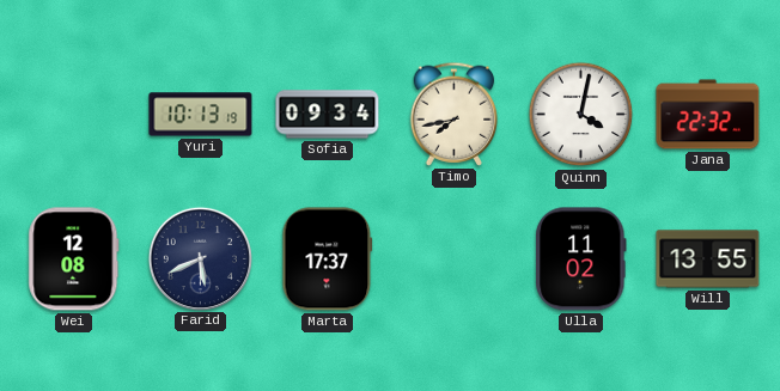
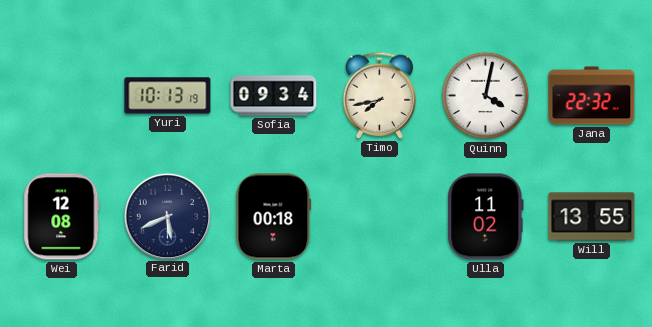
Marta: 17:37 -> 00:18
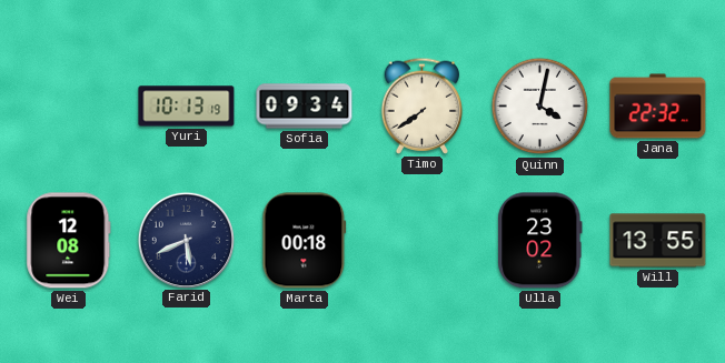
Timo: 7:43 -> 7:39
Ulla: 11:02 -> 23:02
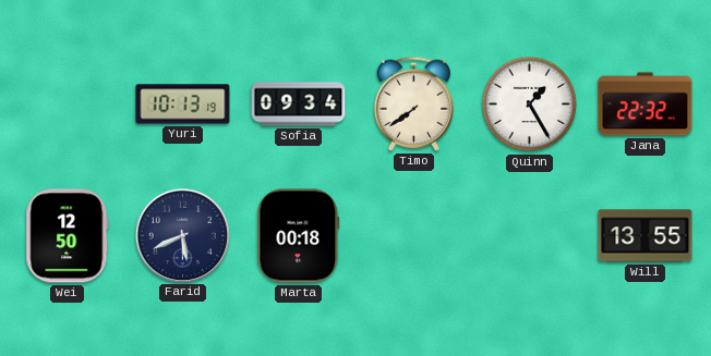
Quinn: 4:02 -> 1:25
Wei: 12:08 -> 12:50
Ulla: 23:02 -> none
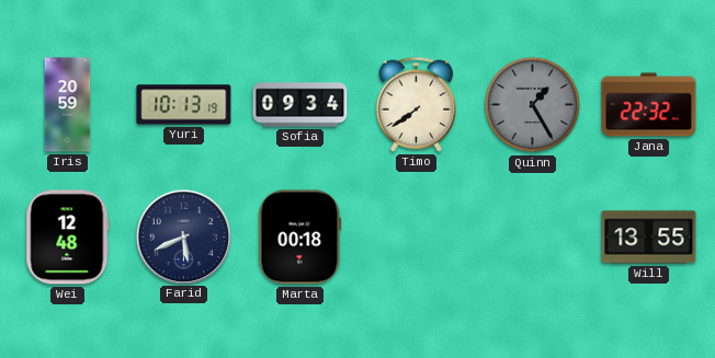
Iris: none -> 20:59
Quinn dial: white -> grey
Wei: 12:50 -> 12:48
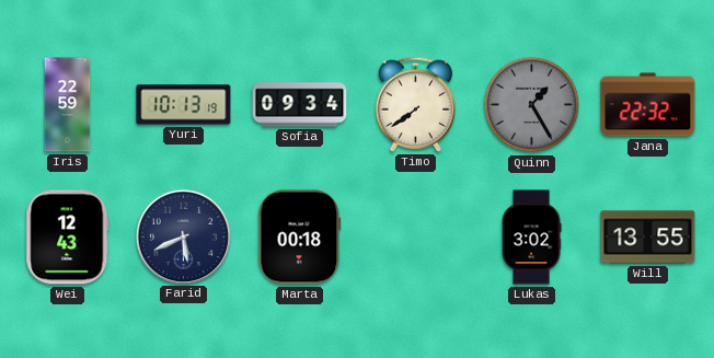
Iris: 20:59 -> 22:59
Wei: 12:48 -> 12:43
Lukas: none -> 3:02
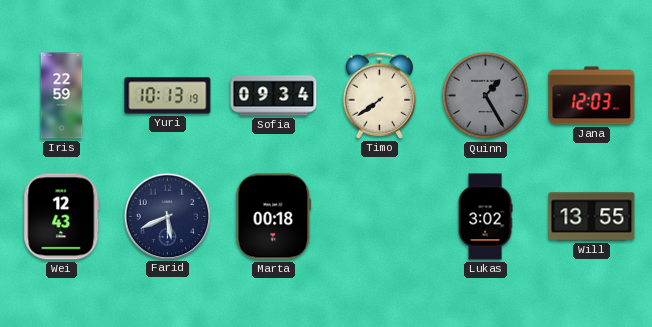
Jana: 22:32 -> 12:03
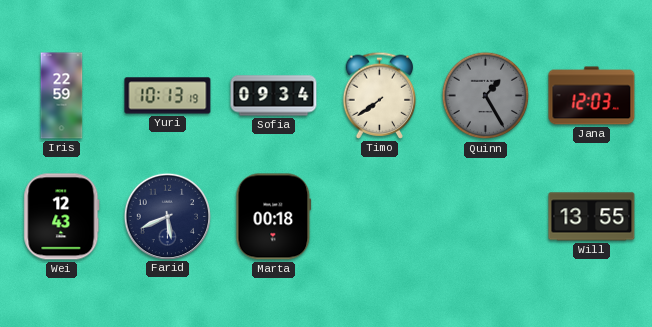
Lukas: 3:02 -> none
